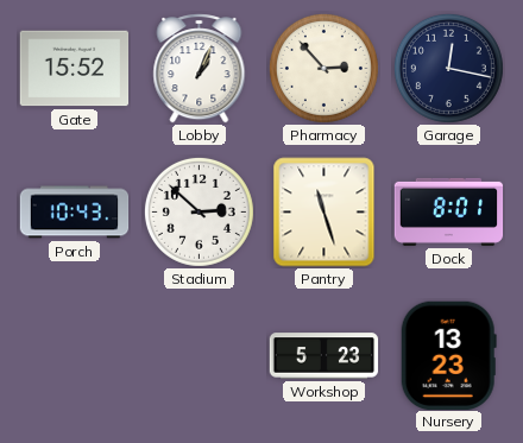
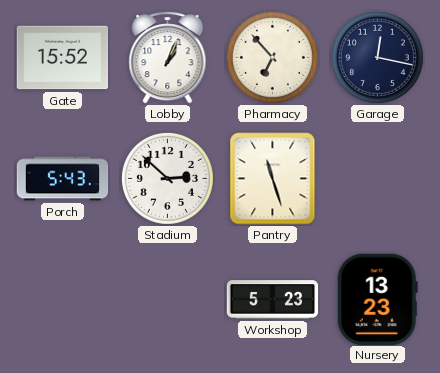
Pharmacy: 2:53 -> 6:53
Porch: 10:43 -> 5:43
Dock: 8:01 -> none
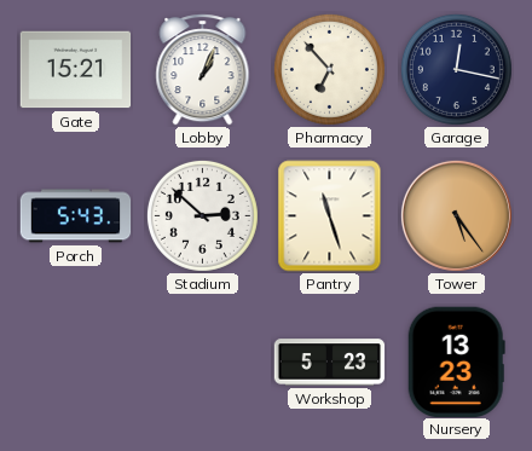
Gate: 15:52 -> 15:21
Tower: none -> 5:24
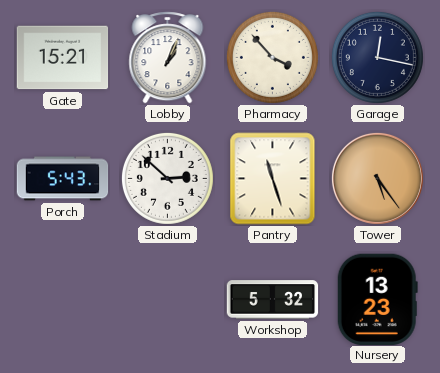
Pharmacy: 6:53 -> 3:53
Workshop: 5:23 -> 5:32
